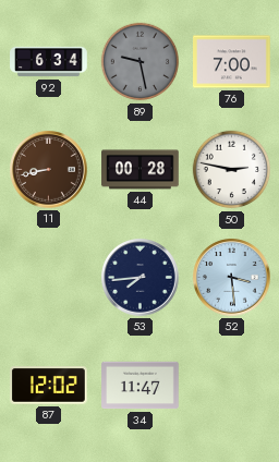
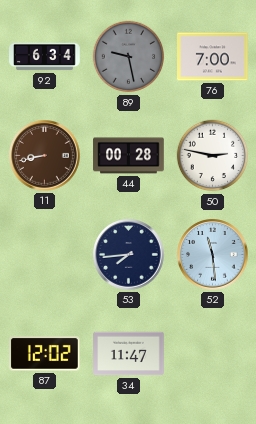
52: 3:29 -> 11:29
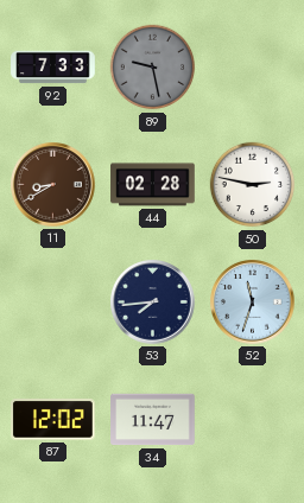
92: 6:34 -> 7:33
76: 7:00 -> none
11: 8:43 -> 8:40
44: 00:28 -> 02:28
52: 11:29 -> 11:33
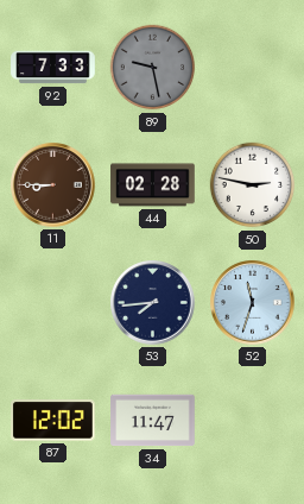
11: 8:40 -> 8:45
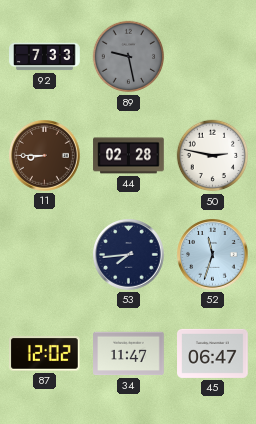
45: none -> 06:47
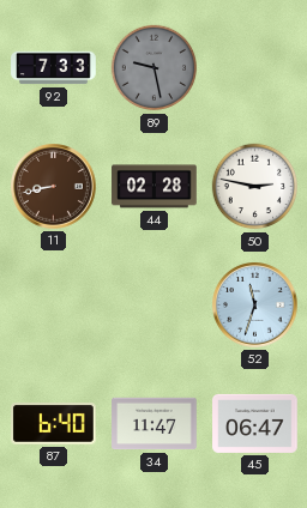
11: 8:45 -> 8:43
53: 7:44 -> none
87: 12:02 -> 6:40
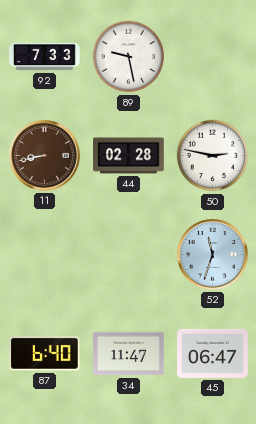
89 dial: grey -> white
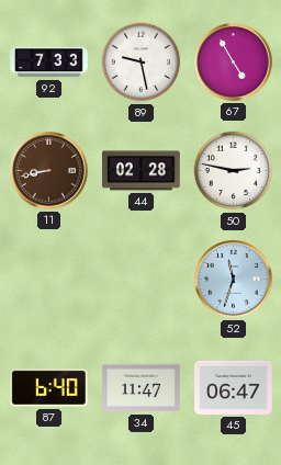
67: none -> 4:55
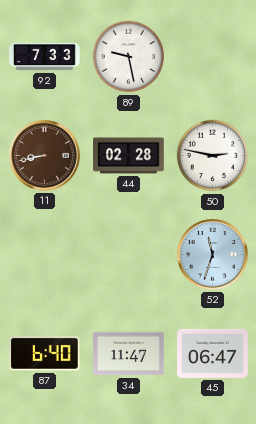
67: 4:55 -> none
